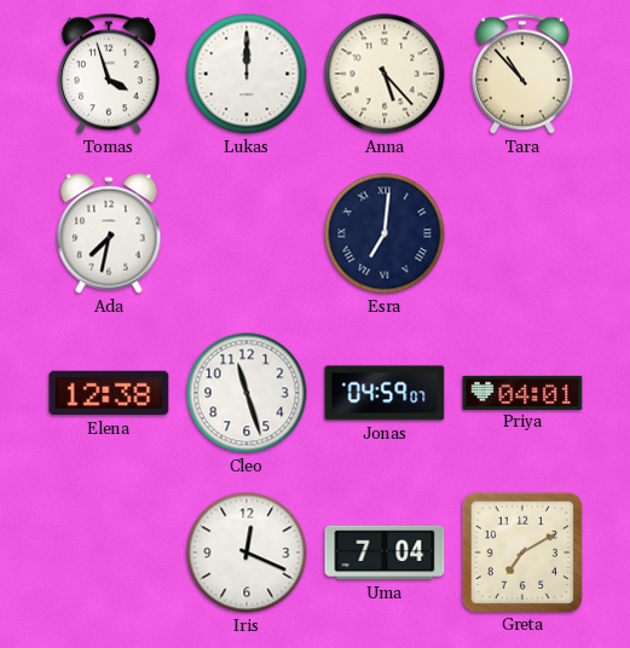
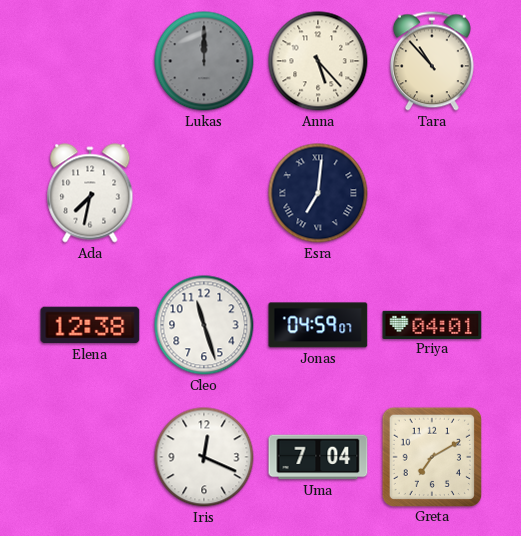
Tomas: 3:57 -> none
Lukas dial: white -> grey
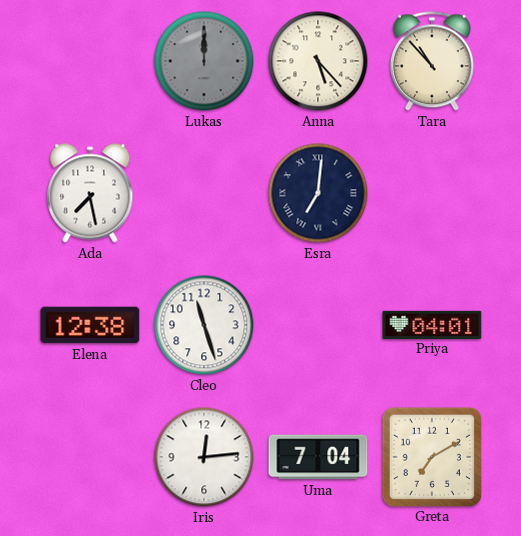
Ada: 7:32 -> 7:28
Jonas: 04:59 -> none
Iris: 12:19 -> 12:14
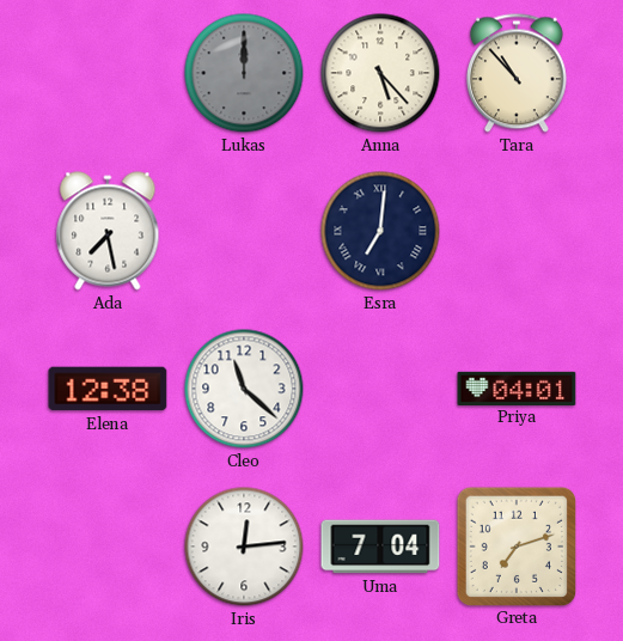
Cleo: 11:27 -> 11:22
Greta: 7:10 -> 7:12
